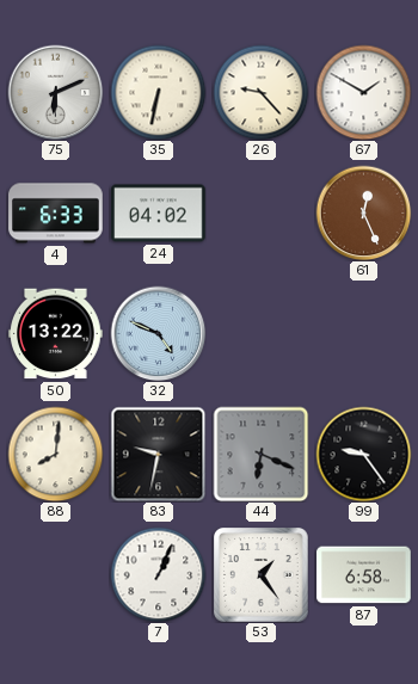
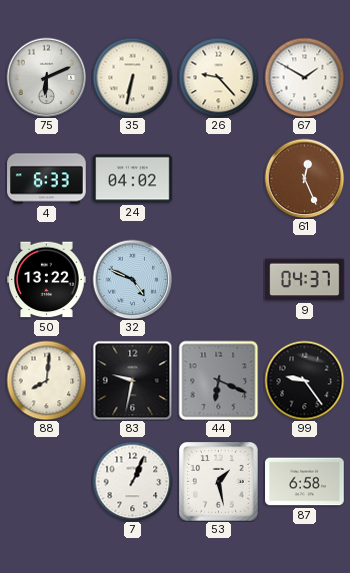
9: none -> 04:37
53: 1:24 -> 1:28
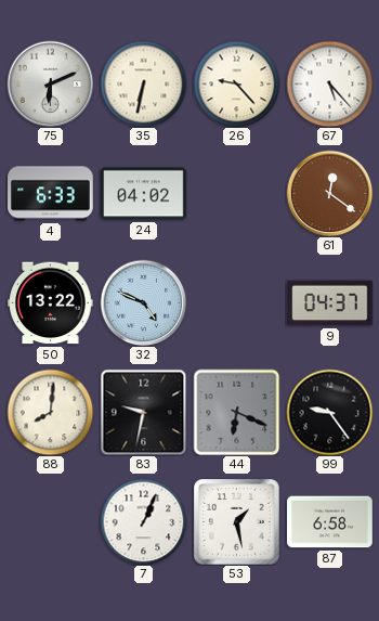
67: 1:50 -> 5:23
61: 12:26 -> 12:21
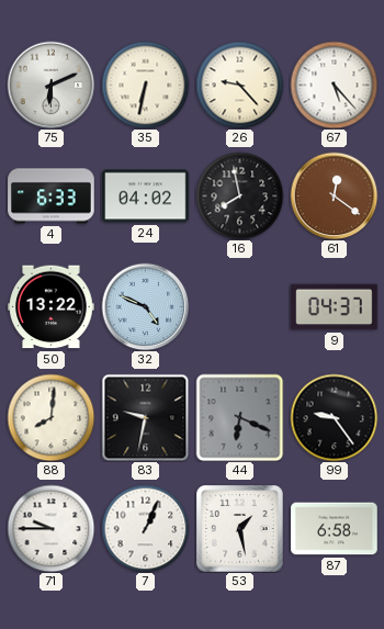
16: none -> 7:58
71: none -> 9:45
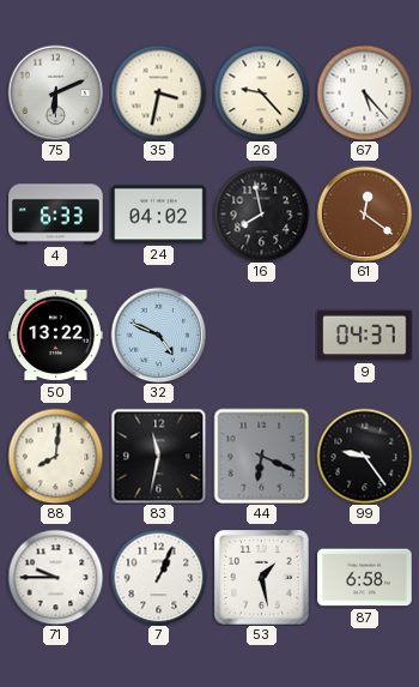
35: 6:32 -> 3:32
83: 9:32 -> 11:32
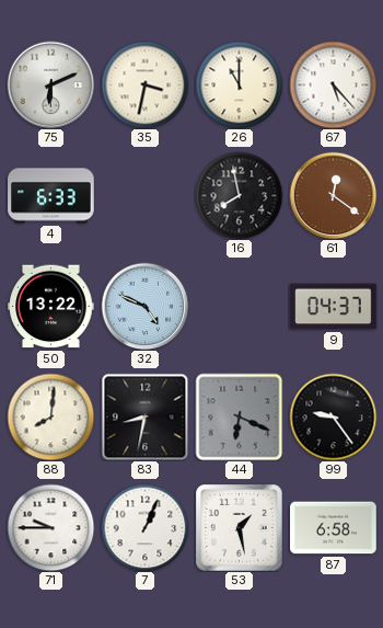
26: 9:23 -> 11:00
24: 04:02 -> none
83: 11:32 -> 8:32
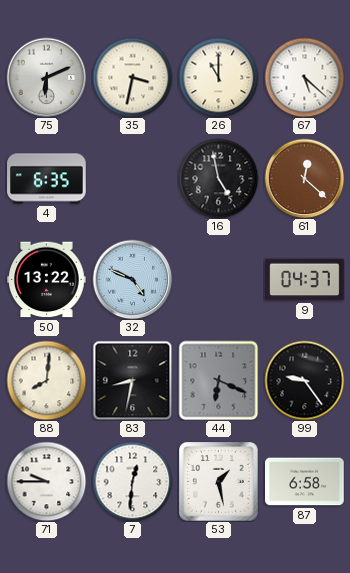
67: 5:23 -> 5:22
4: 6:33 -> 6:35
16: 7:58 -> 4:58
61: 12:21 -> 12:22
7: 1:04 -> 12:31
